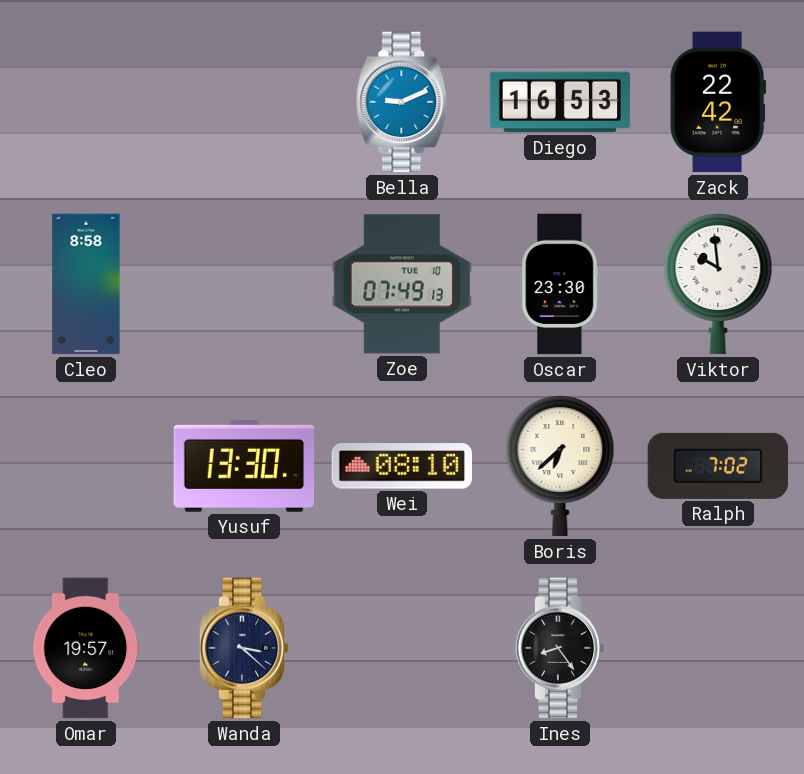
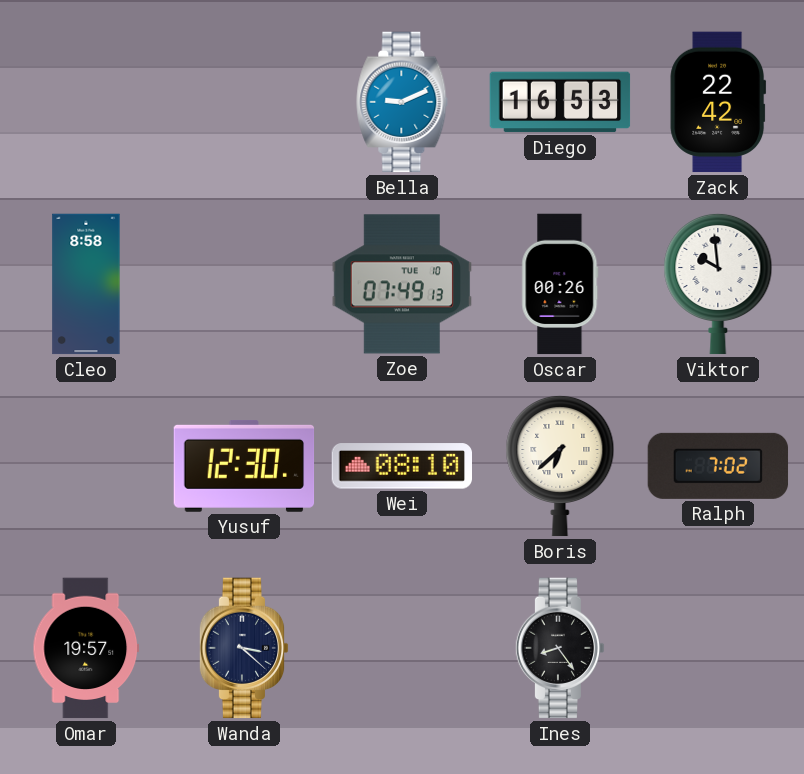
Oscar: 23:30 -> 00:26
Yusuf: 13:30 -> 12:30
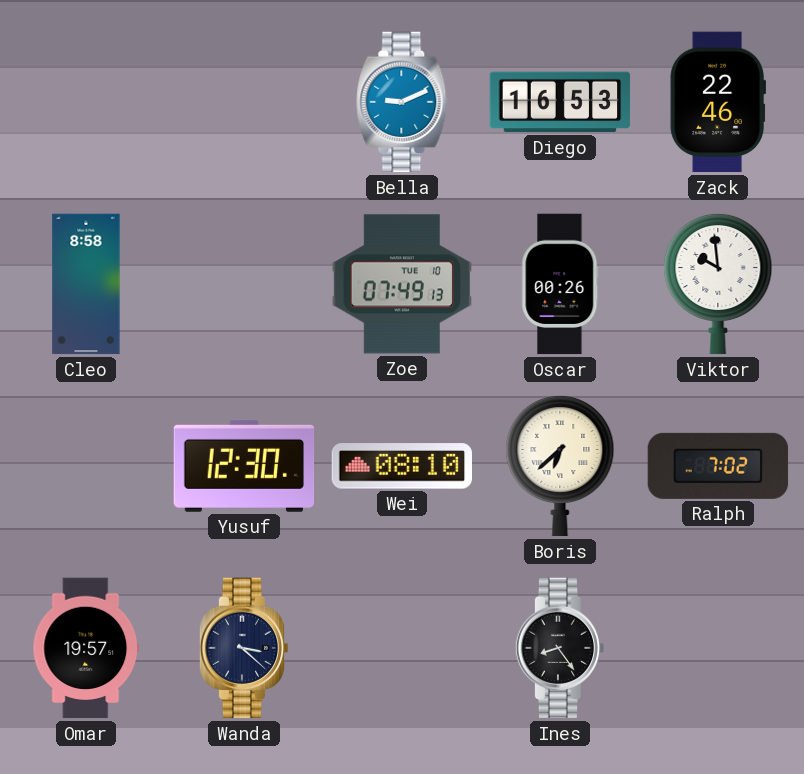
Zack: 22:42 -> 22:46
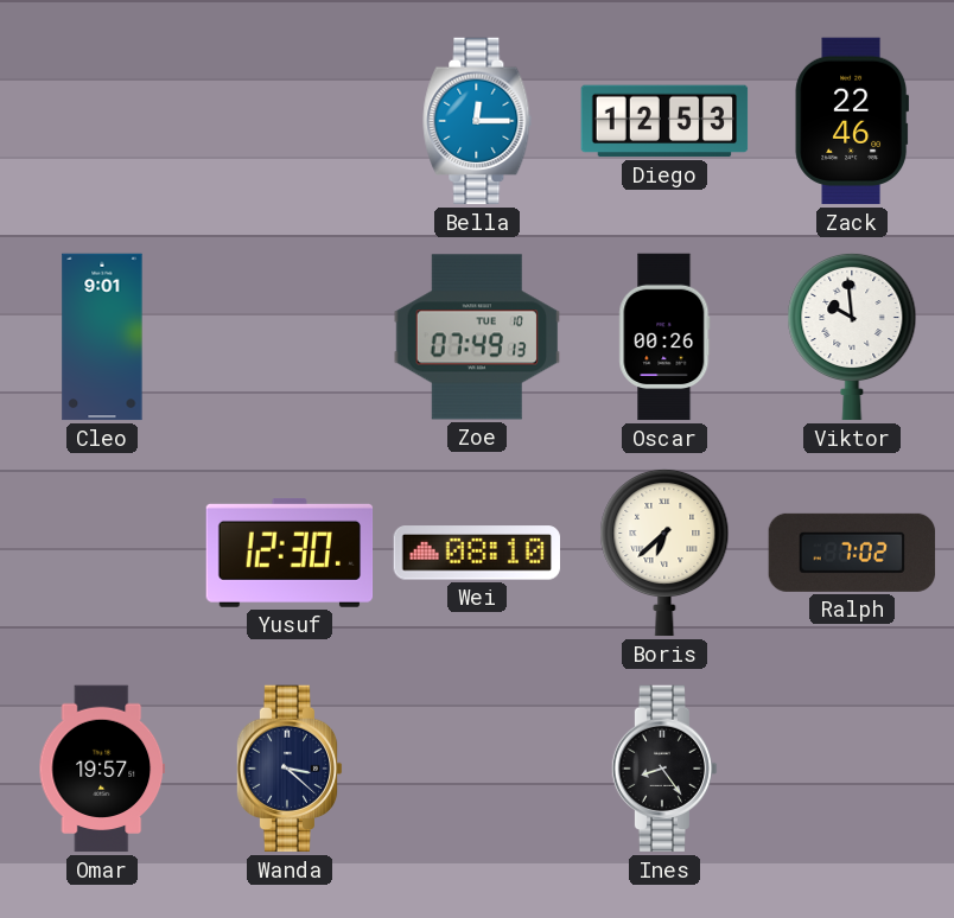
Bella: 9:11 -> 12:15
Diego: 16:53 -> 12:53
Cleo: 8:58 -> 9:01
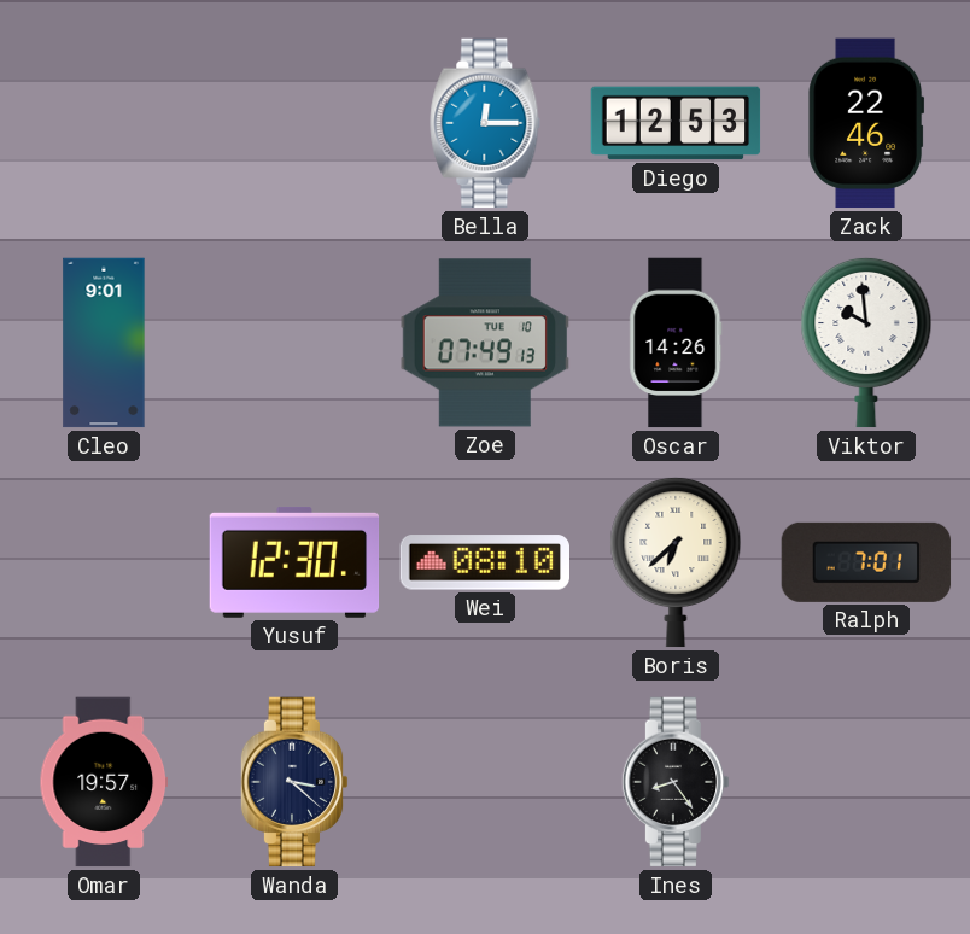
Oscar: 00:26 -> 14:26
Ralph: 7:02 -> 7:01
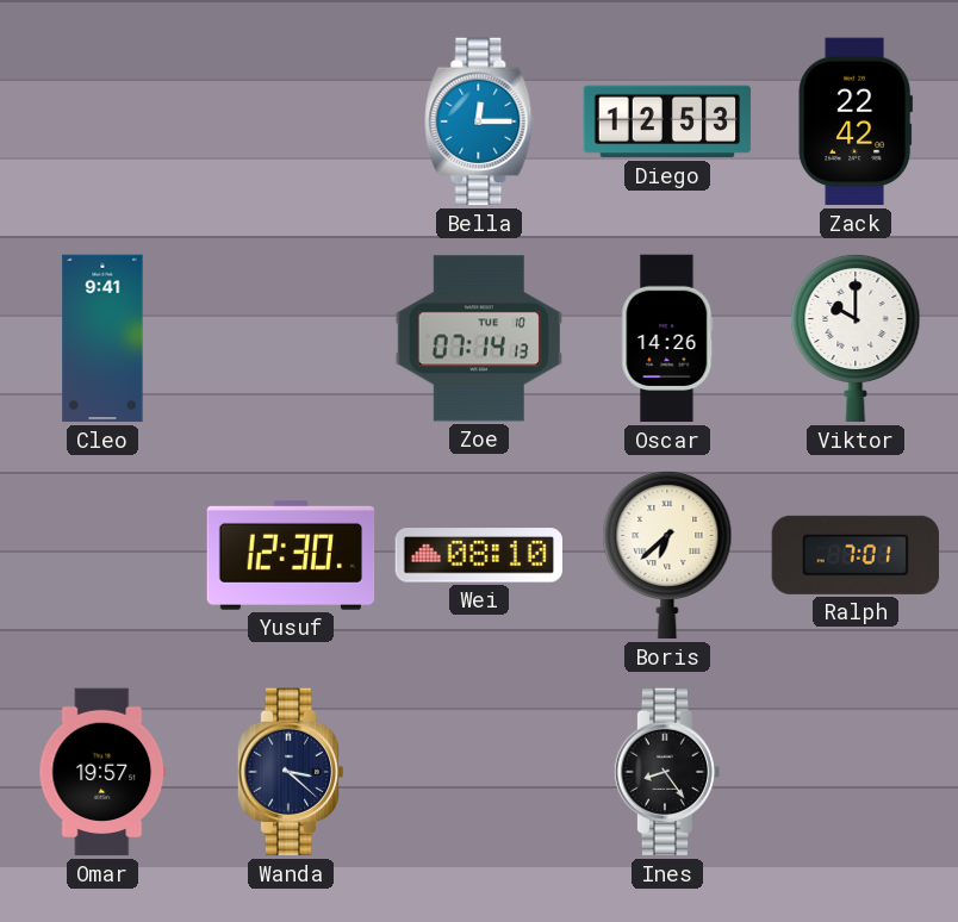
Zack: 22:46 -> 22:42
Cleo: 9:01 -> 9:41
Zoe: 07:49 -> 07:14
Viktor: 9:59 -> 10:00
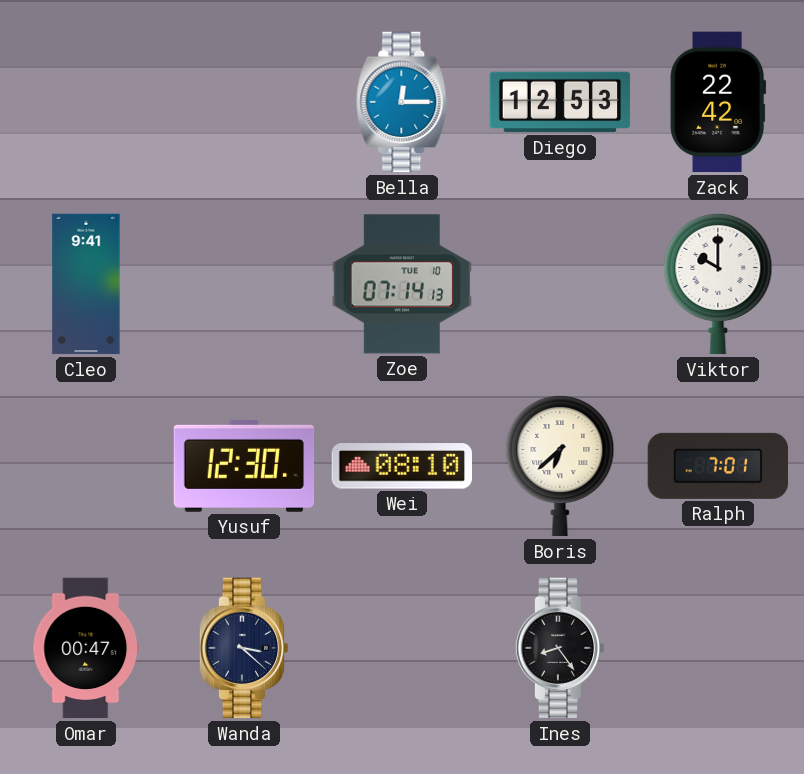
Oscar: 14:26 -> none
Omar: 19:57 -> 00:47
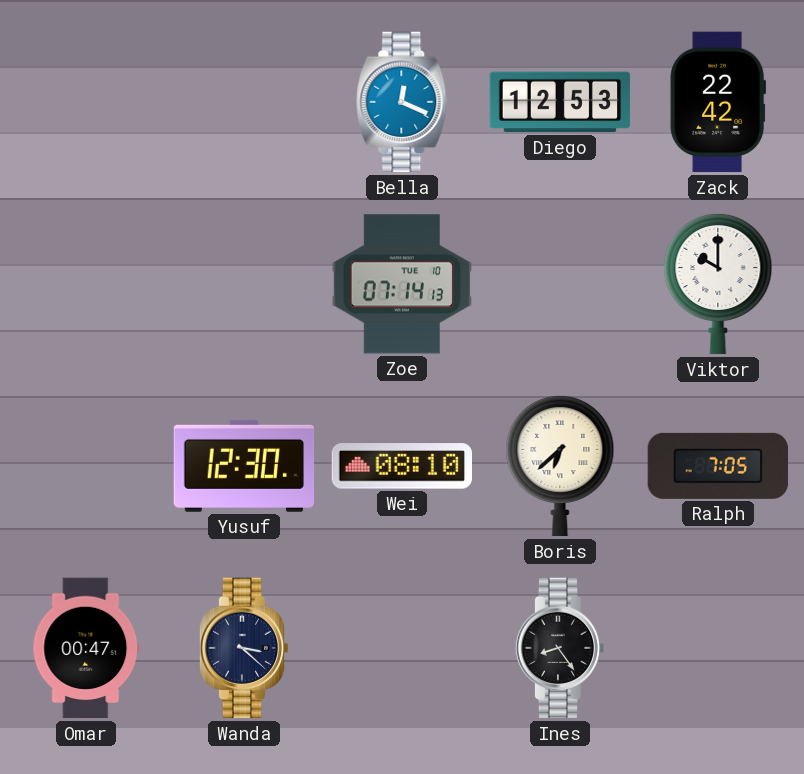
Bella: 12:15 -> 12:19
Cleo: 9:41 -> none
Ralph: 7:01 -> 7:05
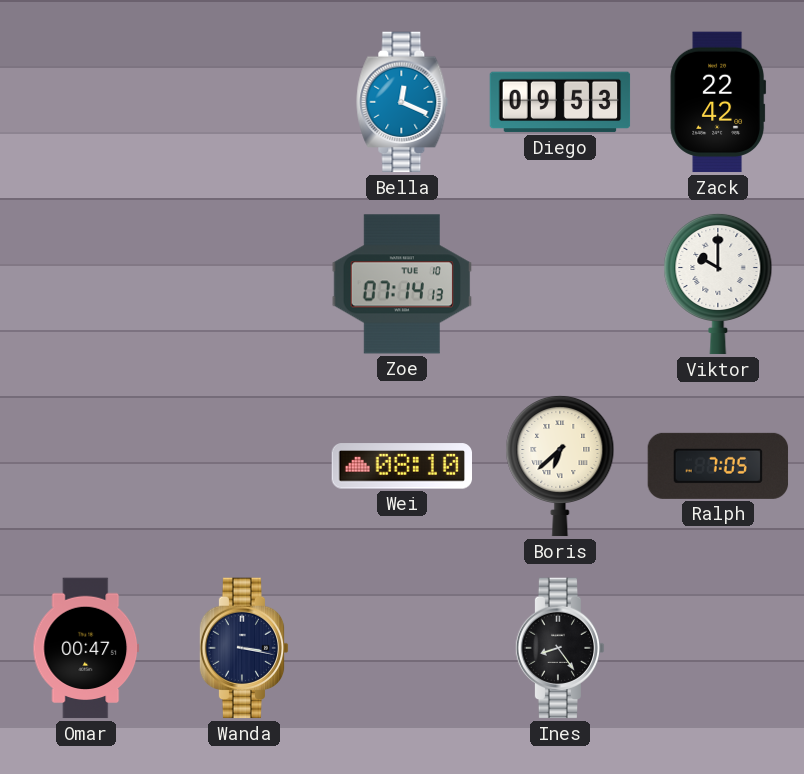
Diego: 12:53 -> 09:53
Yusuf: 12:30 -> none
Wanda: 3:22 -> 3:17
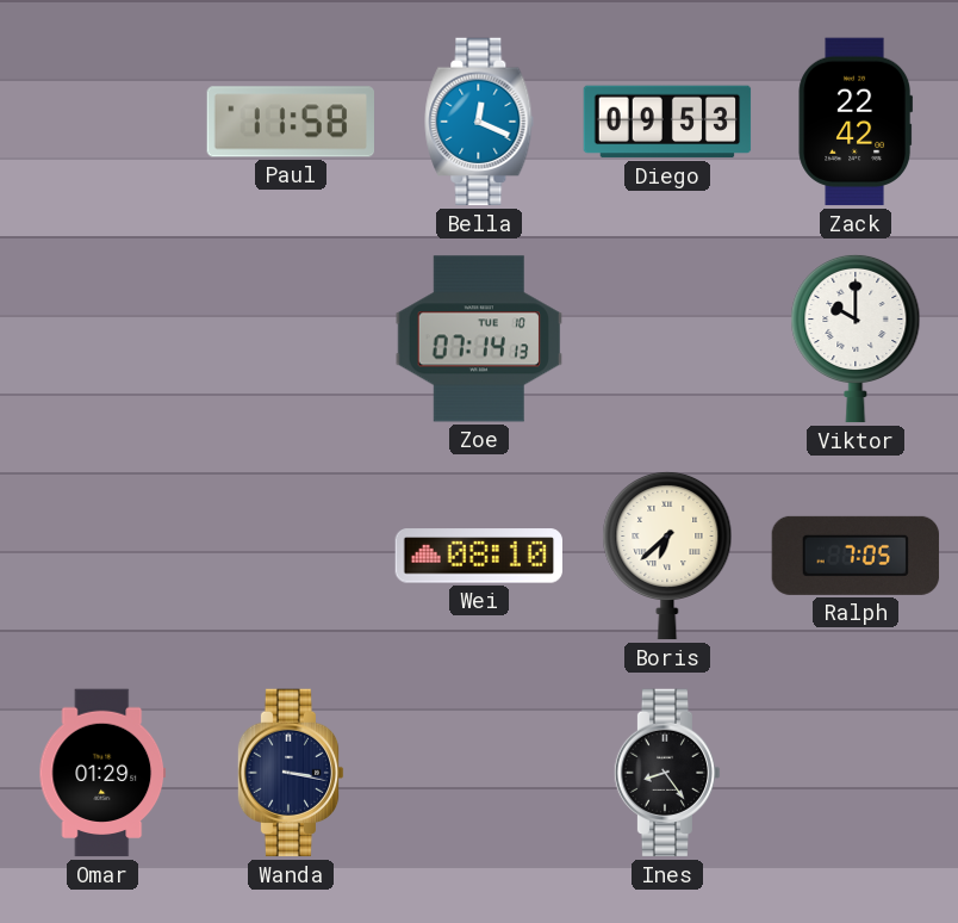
Paul: none -> 11:58
Omar: 00:47 -> 01:29
